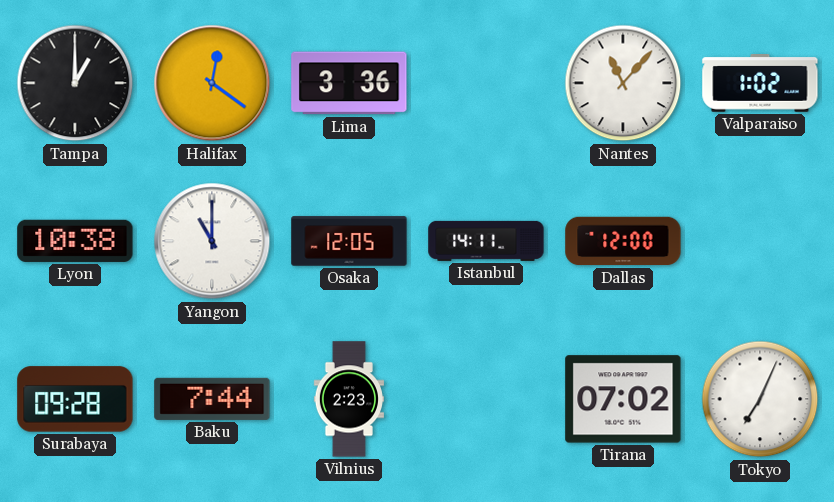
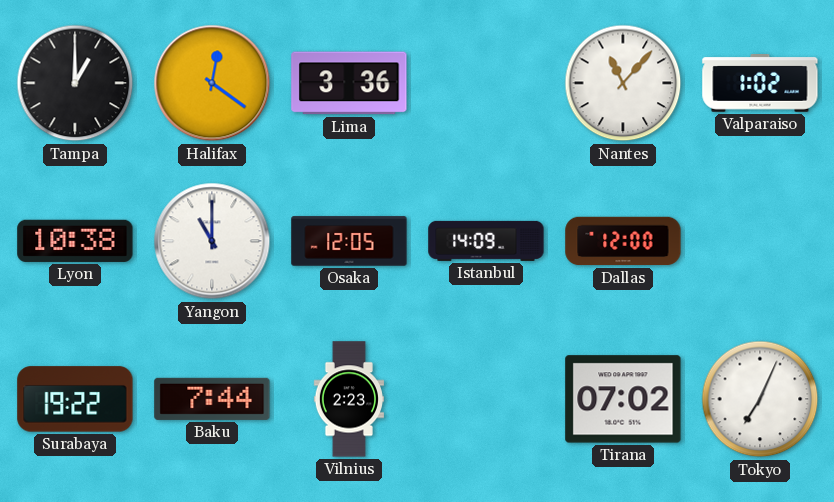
Istanbul: 14:11 -> 14:09
Surabaya: 09:28 -> 19:22
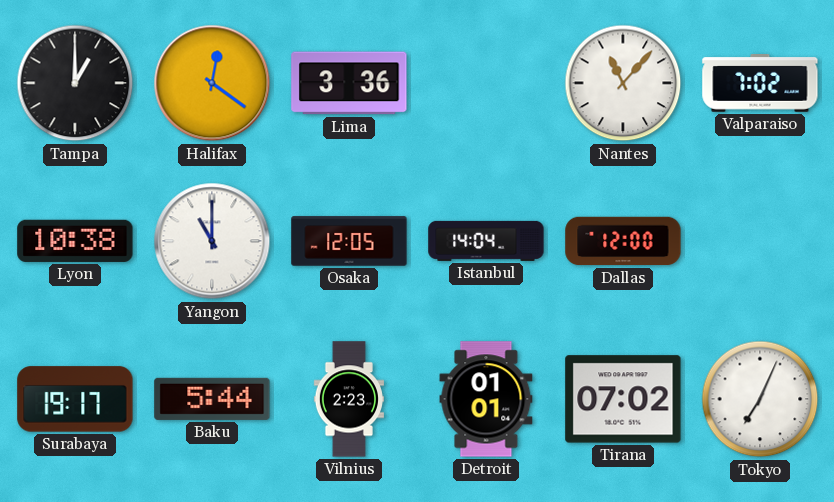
Valparaiso: 1:02 -> 7:02
Istanbul: 14:09 -> 14:04
Surabaya: 19:22 -> 19:17
Baku: 7:44 -> 5:44
Detroit: none -> 01:01
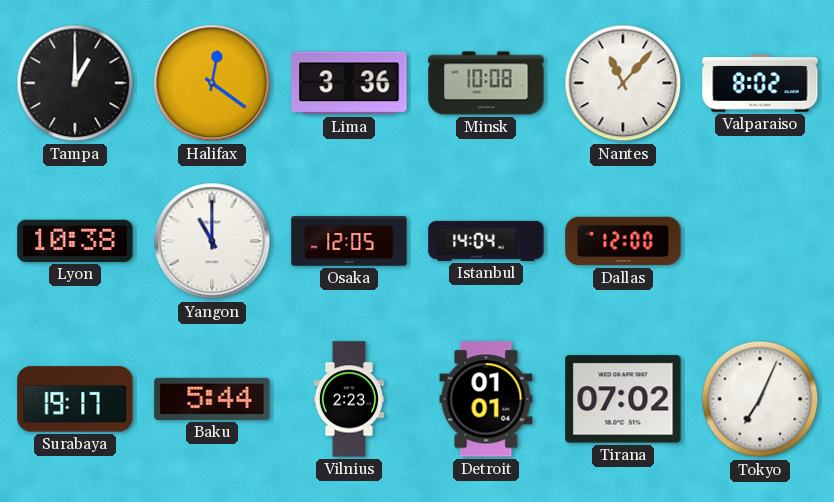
Minsk: none -> 10:08
Valparaiso: 7:02 -> 8:02
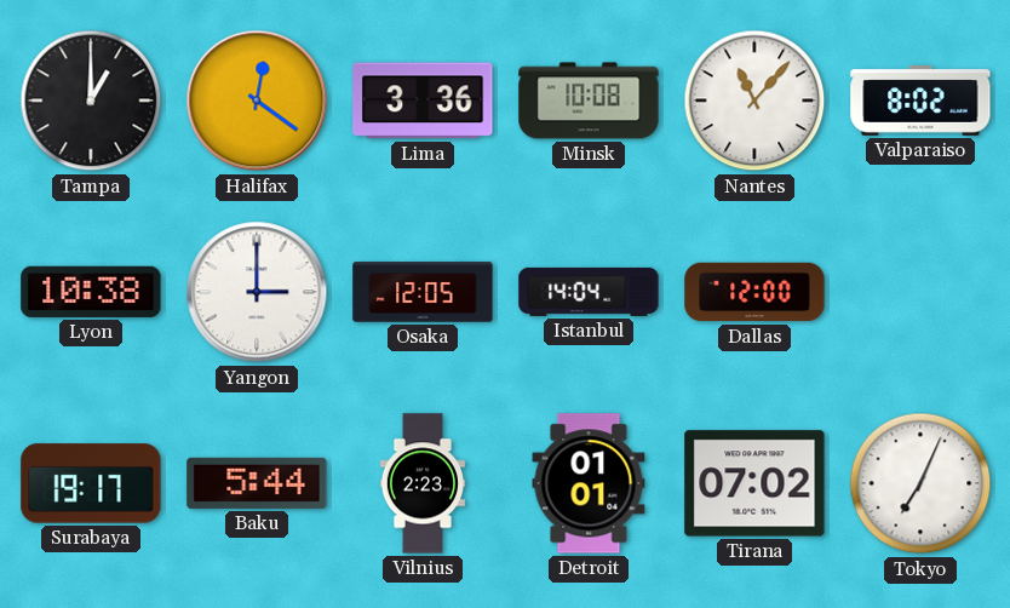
Yangon: 11:00 -> 3:00
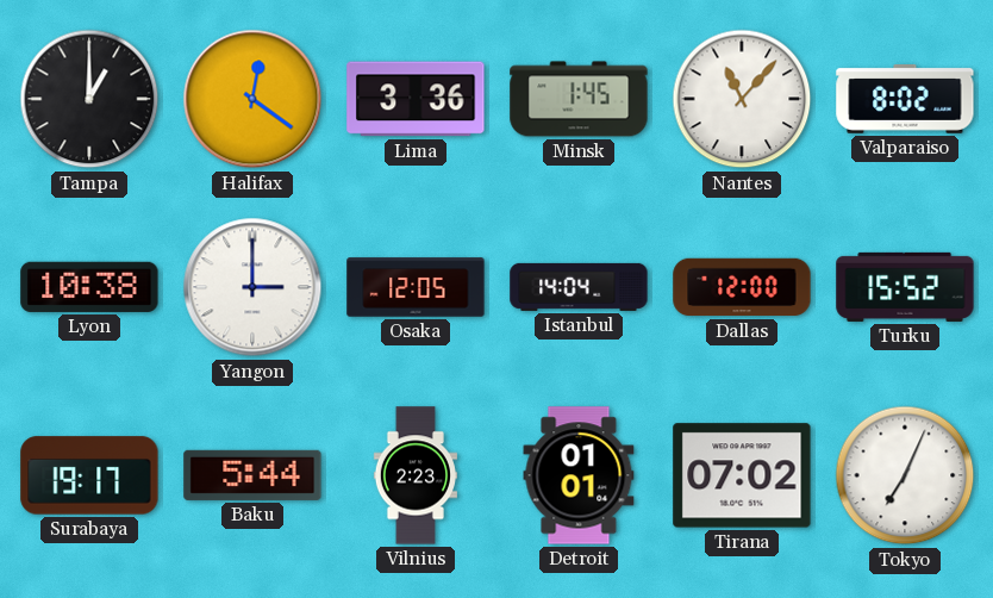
Minsk: 10:08 -> 1:45
Turku: none -> 15:52
